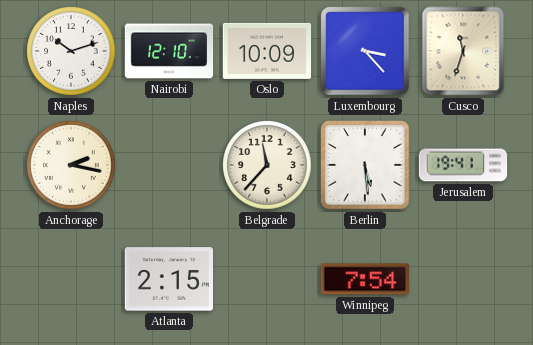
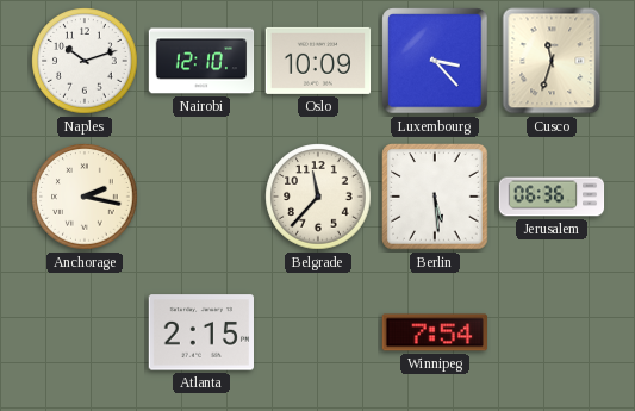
Jerusalem: 19:41 -> 06:36
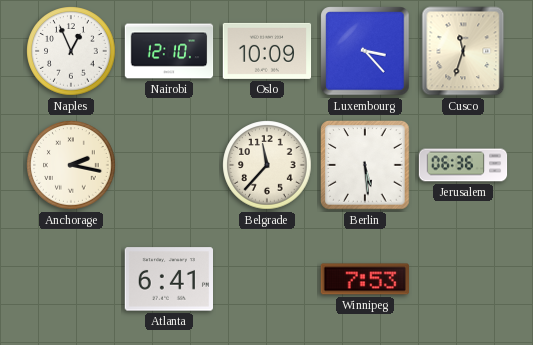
Naples: 10:12 -> 12:56
Atlanta: 2:15 -> 6:41
Winnipeg: 7:54 -> 7:53
